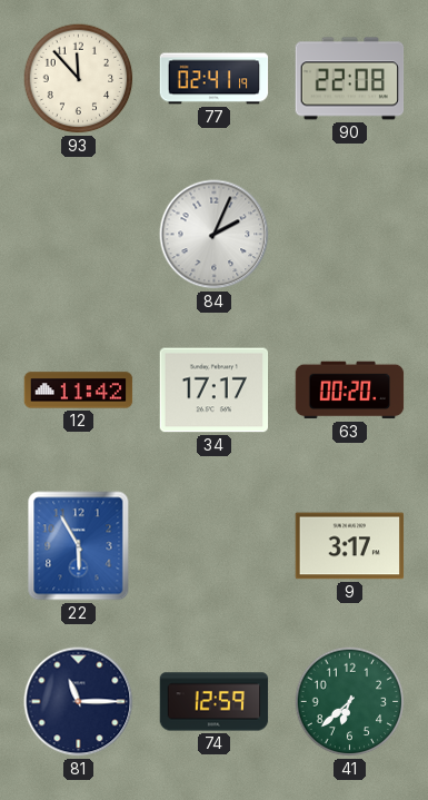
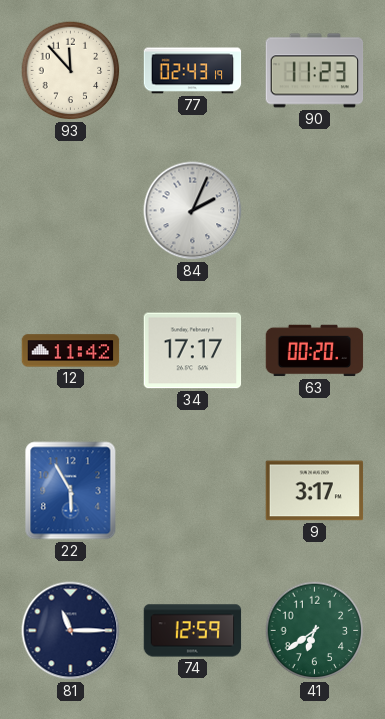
77: 02:41 -> 02:43
90: 22:08 -> 11:23
41: 6:38 -> 6:39
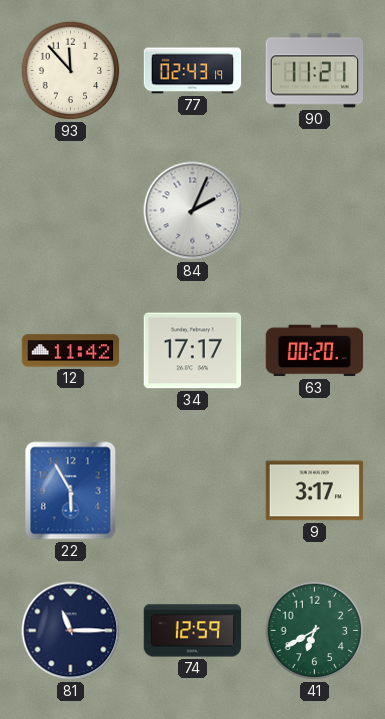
90: 11:23 -> 11:21
41: 6:39 -> 6:40
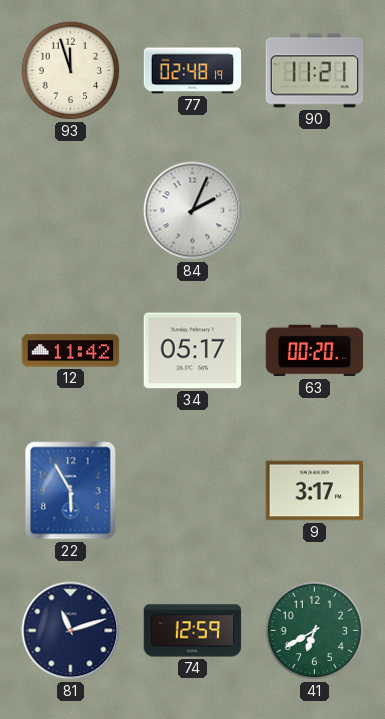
93: 11:53 -> 11:57
77: 02:43 -> 02:48
34: 17:17 -> 05:17
81: 11:15 -> 11:12
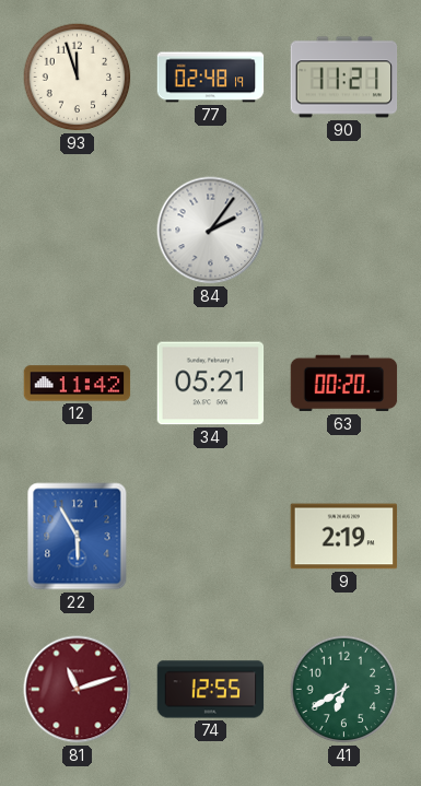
84: 2:04 -> 2:06
34: 05:17 -> 05:21
9: 3:17 -> 2:19
81 dial: navy -> burgundy
74: 12:59 -> 12:55
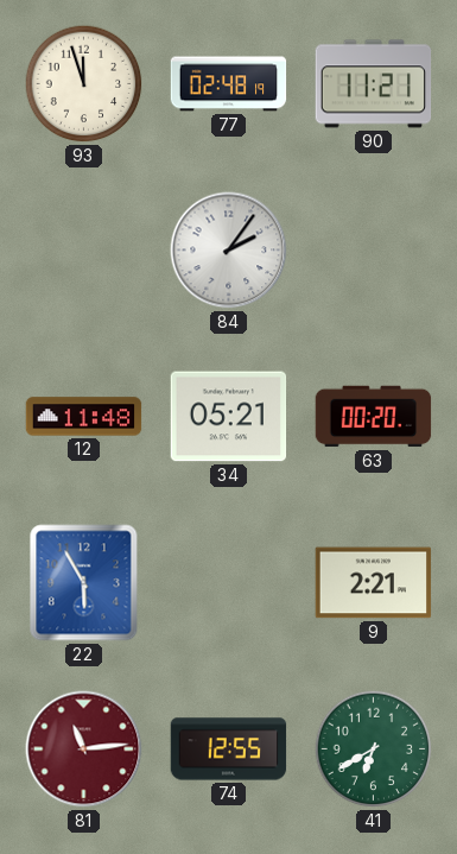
12: 11:42 -> 11:48
9: 2:19 -> 2:21
81: 11:12 -> 11:14
